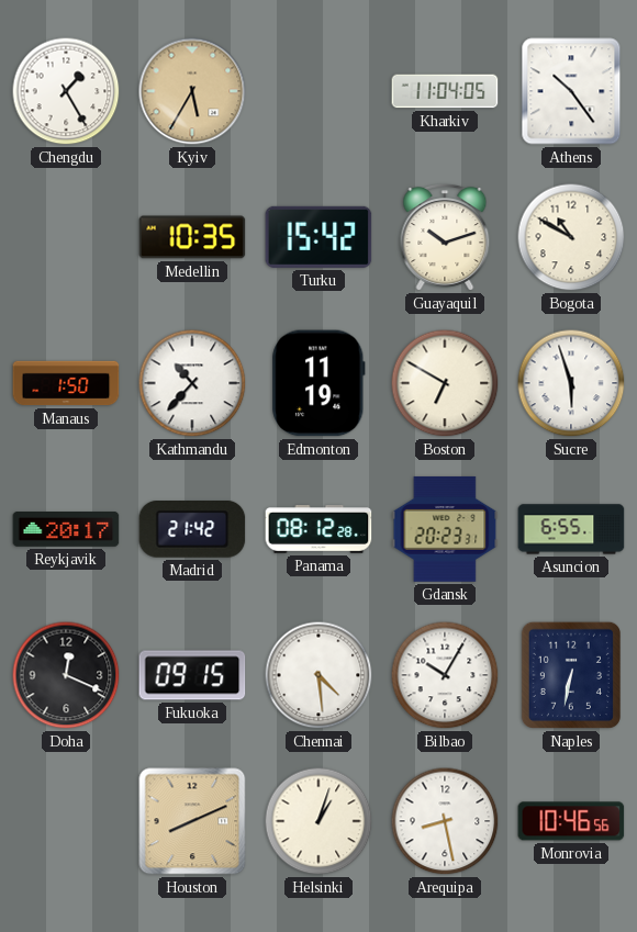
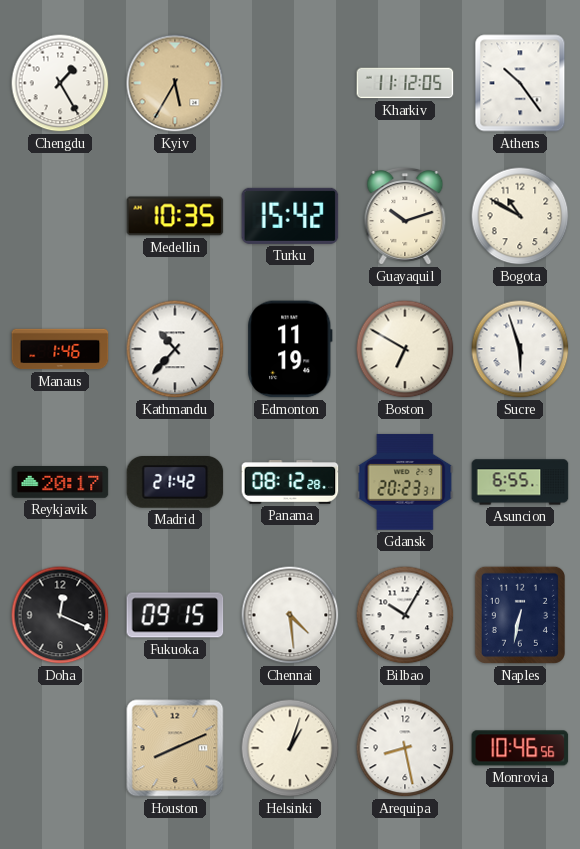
Kharkiv: 11:04 -> 11:12
Manaus: 1:50 -> 1:46
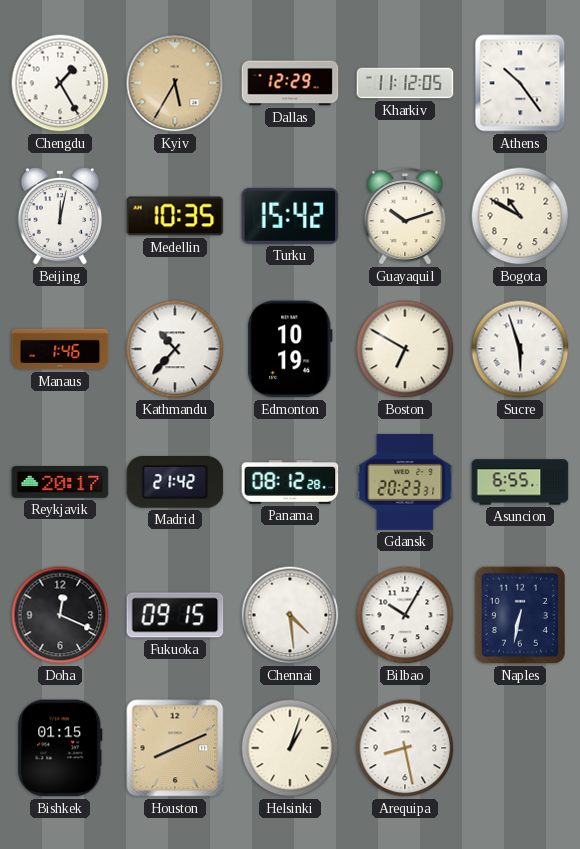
Dallas: none -> 12:29
Beijing: none -> 12:02
Edmonton: 11:19 -> 10:19
Bishkek: none -> 01:15
Monrovia: 10:46 -> none
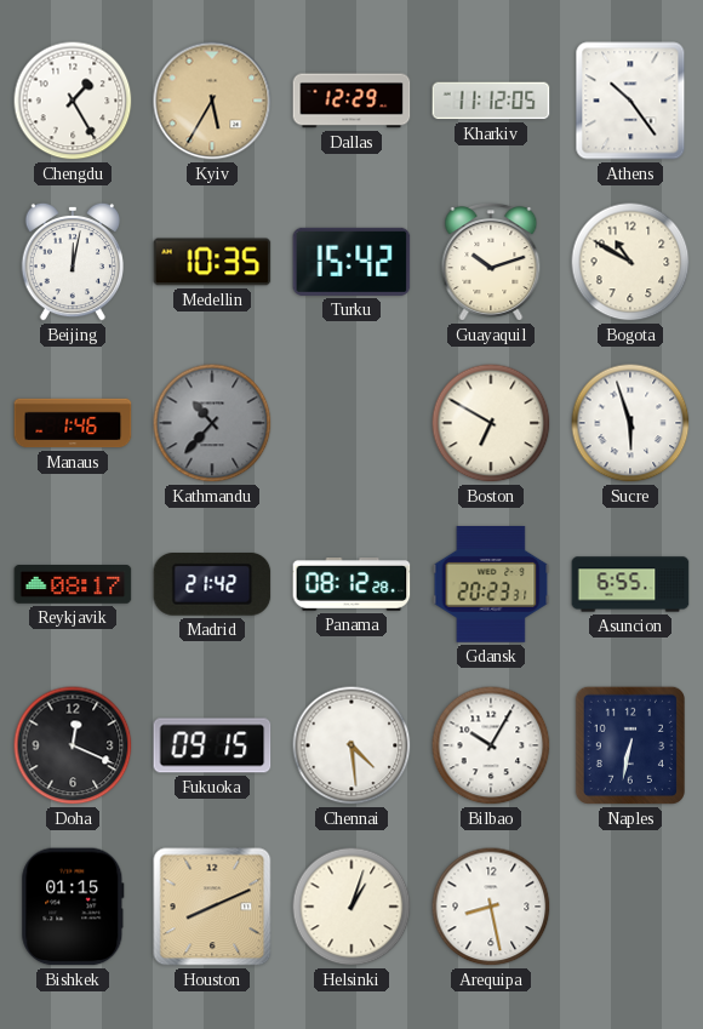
Kathmandu dial: white -> grey
Edmonton: 10:19 -> none
Reykjavik: 20:17 -> 08:17
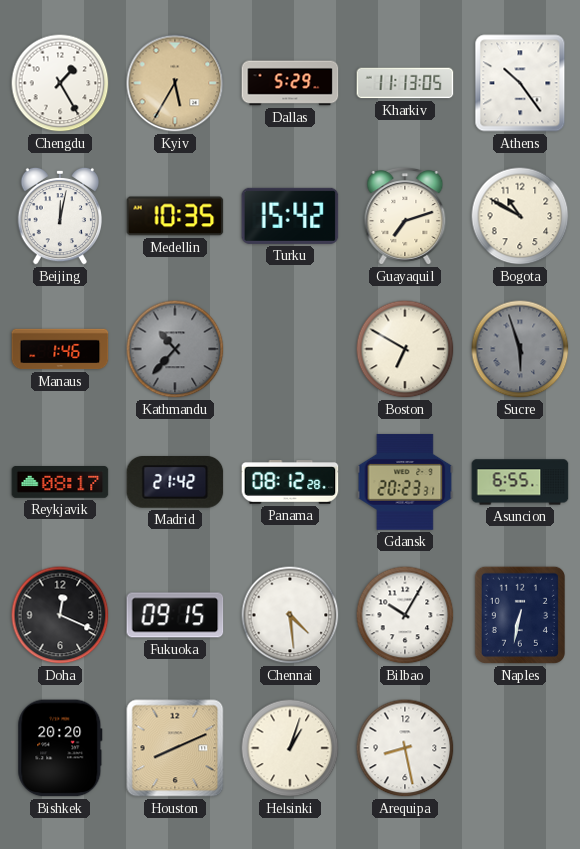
Dallas: 12:29 -> 5:29
Kharkiv: 11:12 -> 11:13
Guayaquil: 10:12 -> 7:12
Sucre dial: white -> grey
Bishkek: 01:15 -> 20:20
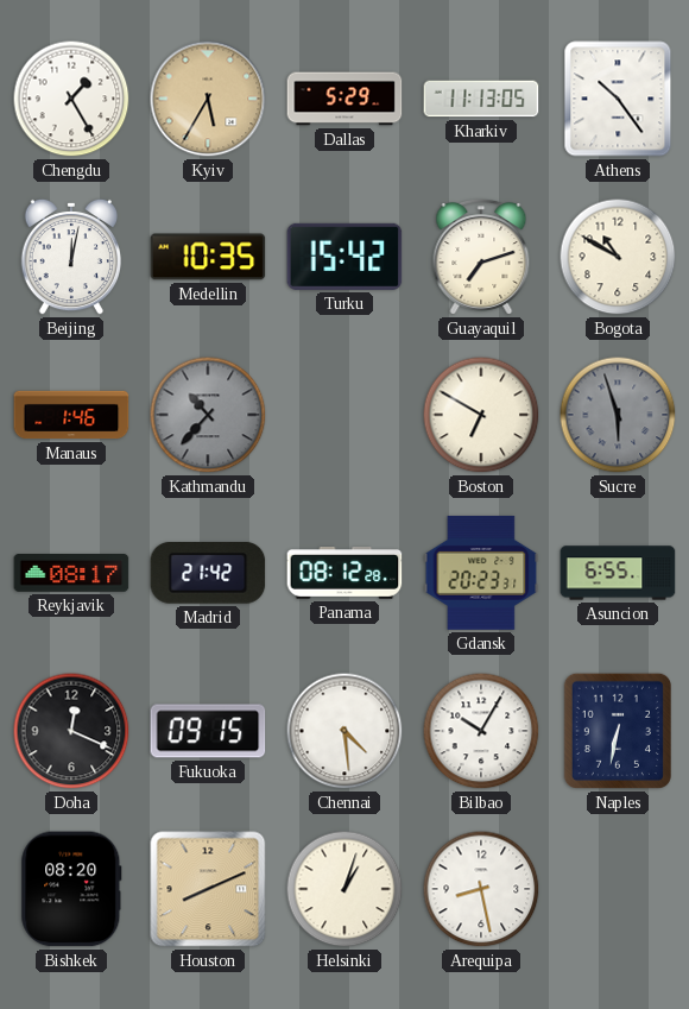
Bishkek: 20:20 -> 08:20
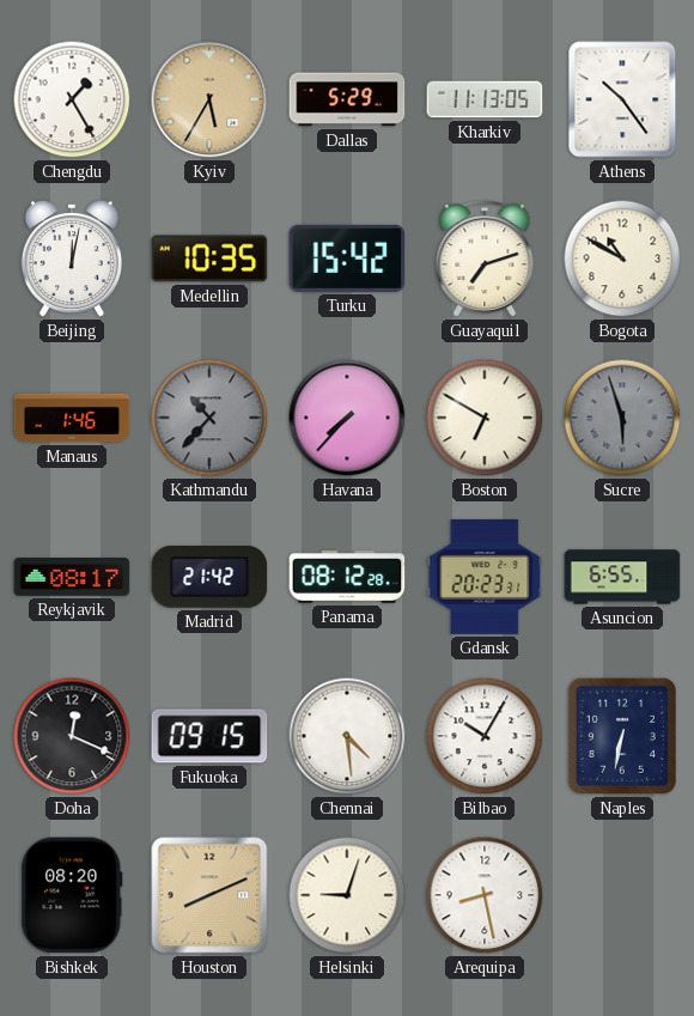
Havana: none -> 7:37
Helsinki: 1:03 -> 9:03
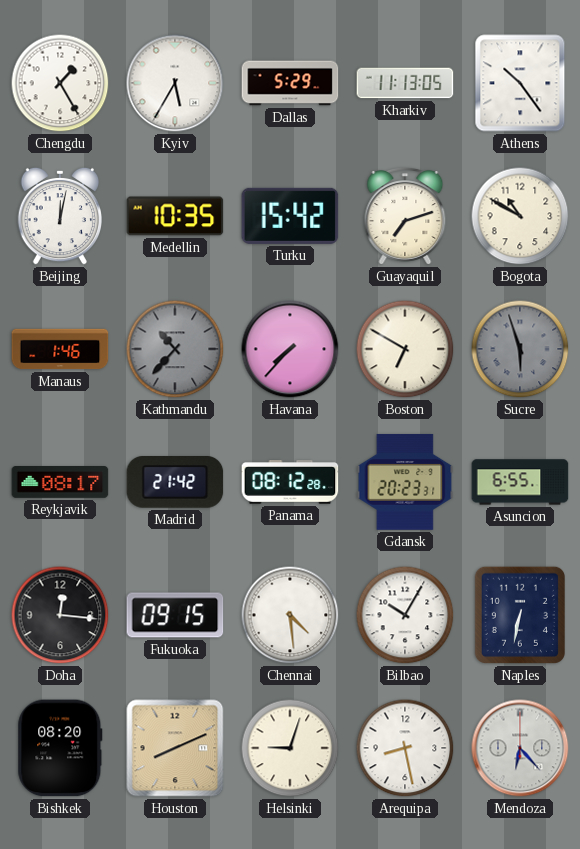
Kyiv dial: champagne -> white
Doha: 12:19 -> 12:16
Mendoza: none -> 6:23
